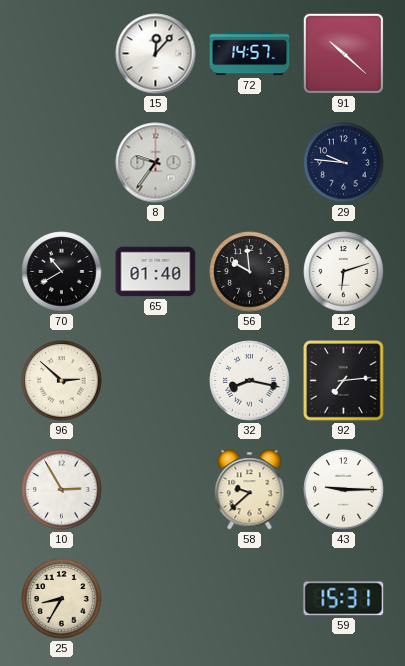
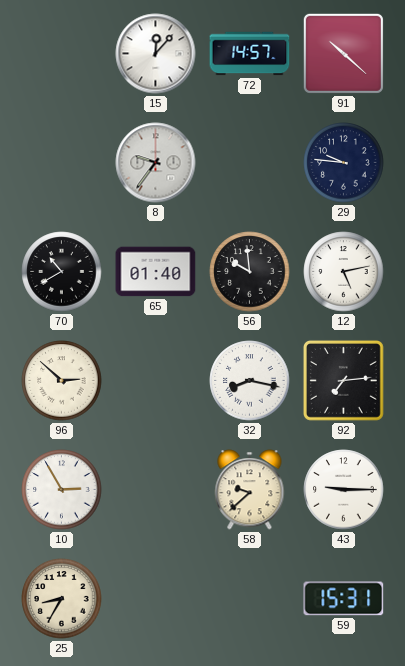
12: 6:12 -> 5:13
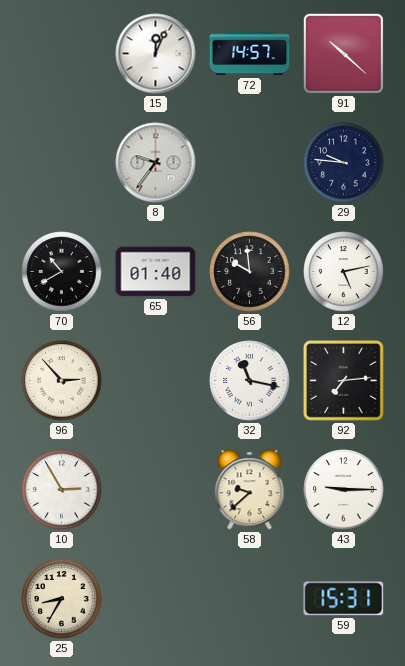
15: 12:07 -> 12:04
96: 2:52 -> 2:53
32: 8:17 -> 11:17
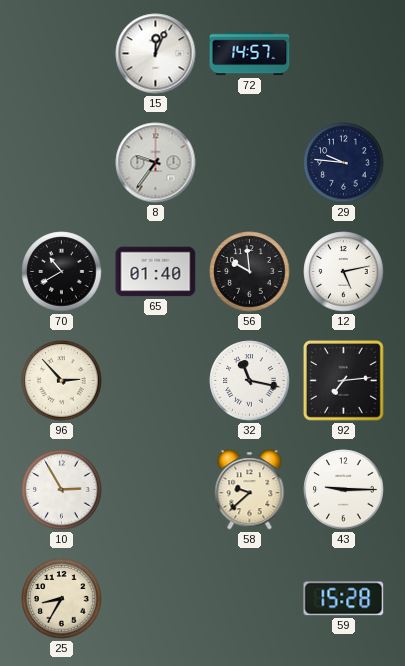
91: 10:22 -> none
59: 15:31 -> 15:28
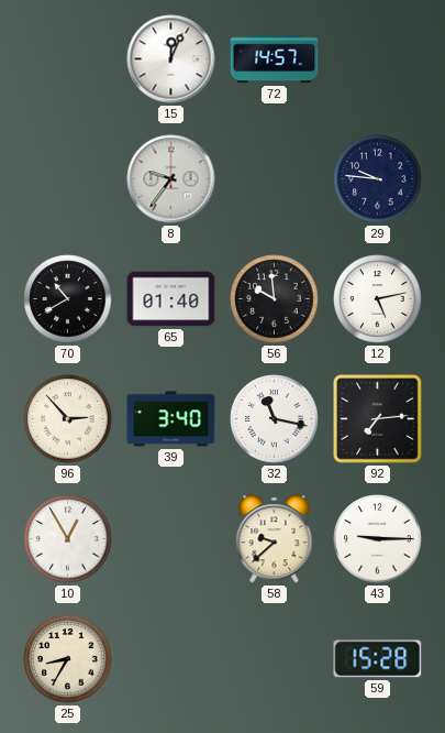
39: none -> 3:40
10: 2:55 -> 12:55
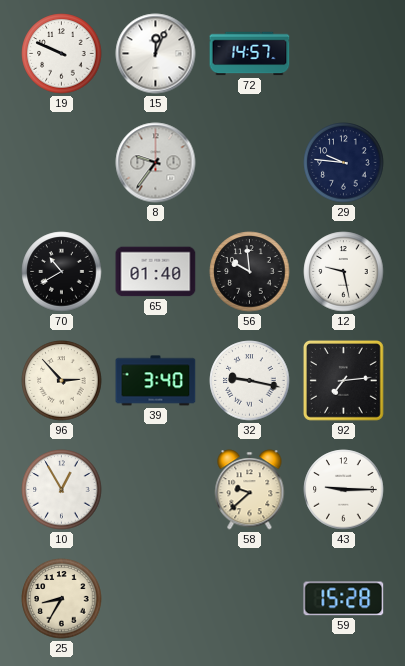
19: none -> 9:49
12: 5:13 -> 9:28
32: 11:17 -> 9:17
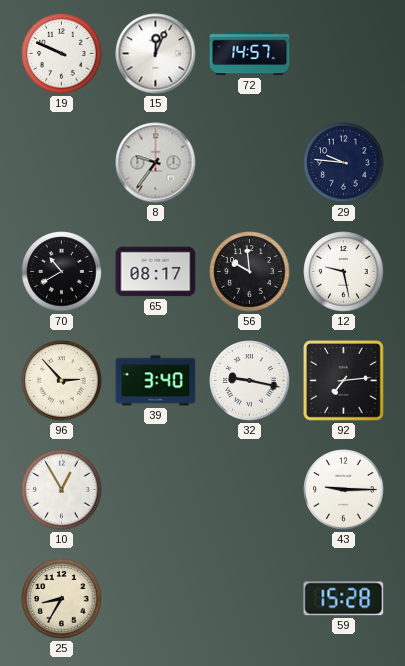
65: 01:40 -> 08:17
58: 9:38 -> none
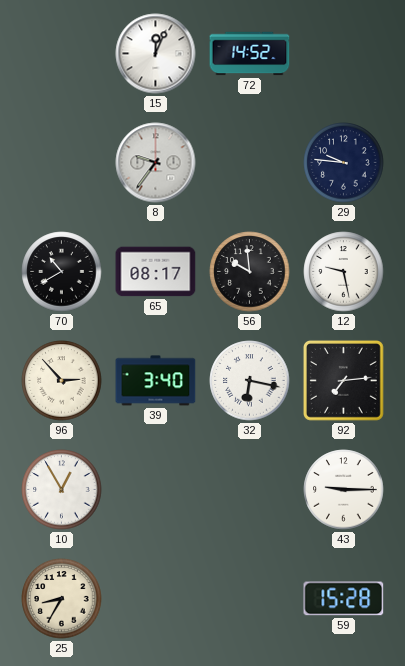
19: 9:49 -> none
72: 14:57 -> 14:52
32: 9:17 -> 6:17
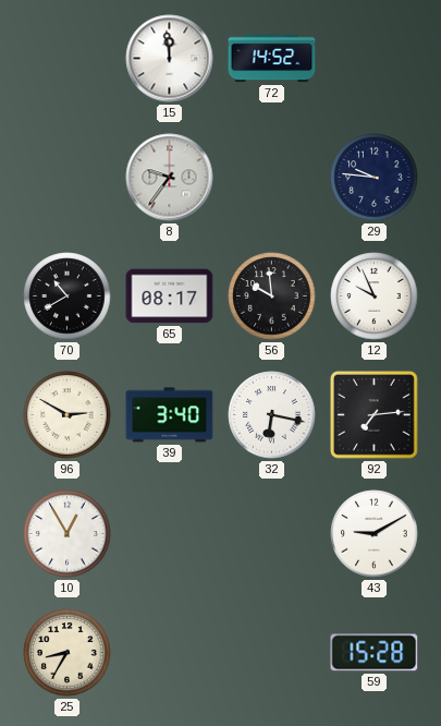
15: 12:04 -> 11:59
12: 9:28 -> 9:56
96: 2:53 -> 2:50
43: 9:15 -> 9:10
